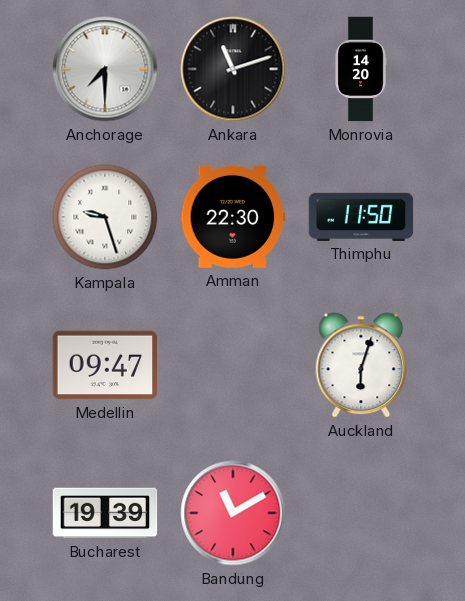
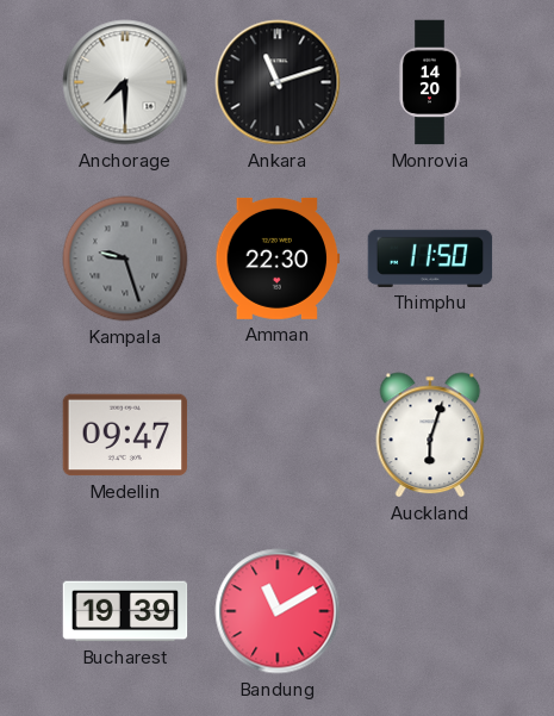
Kampala dial: white -> grey
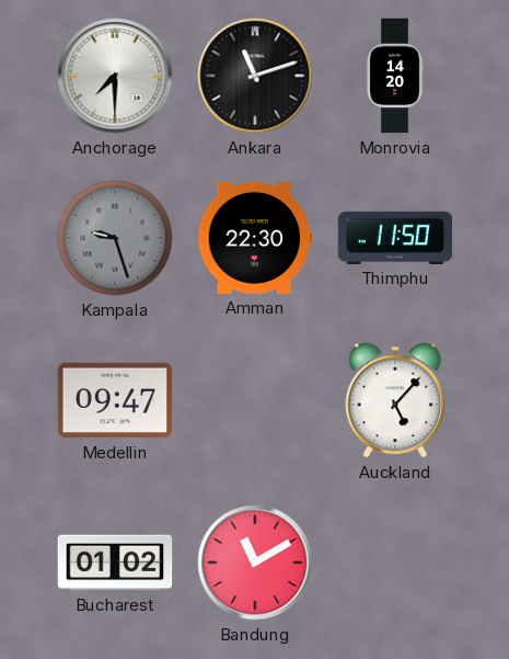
Auckland: 6:03 -> 5:07
Bucharest: 19:39 -> 01:02
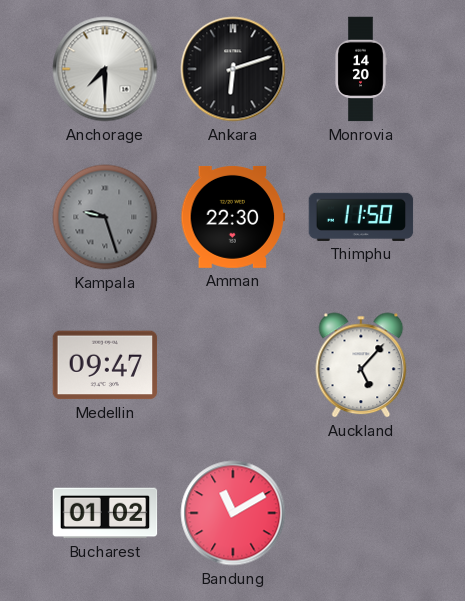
Ankara: 11:12 -> 6:12
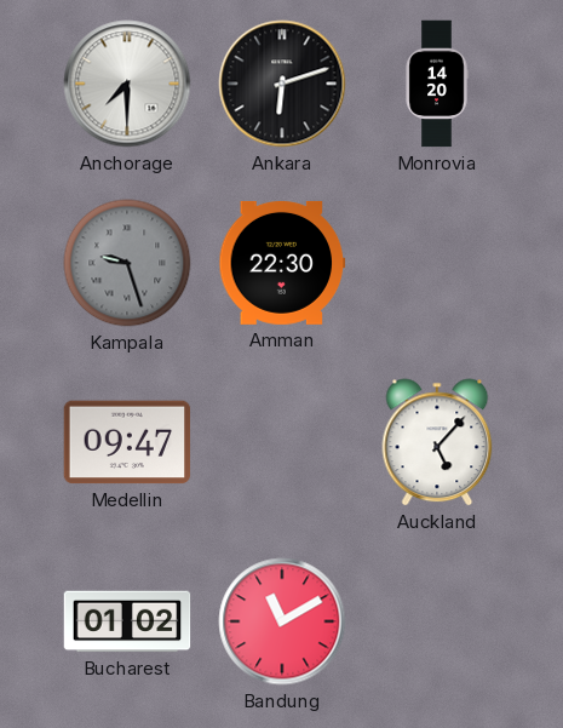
Thimphu: 11:50 -> none
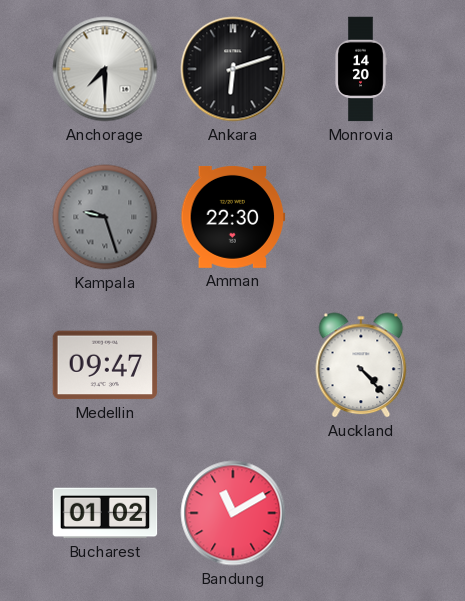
Auckland: 5:07 -> 4:23
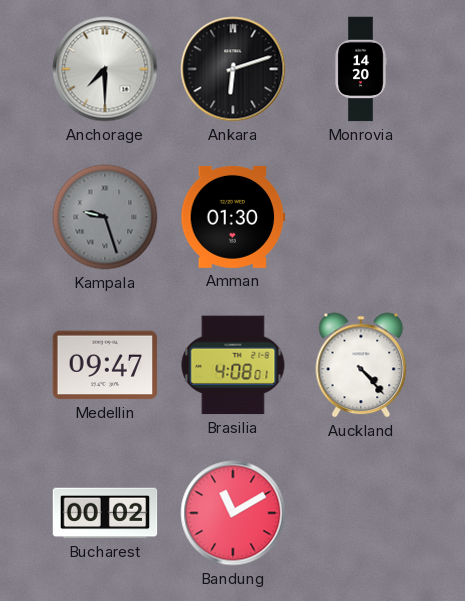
Amman: 22:30 -> 01:30
Brasilia: none -> 4:08
Bucharest: 01:02 -> 00:02
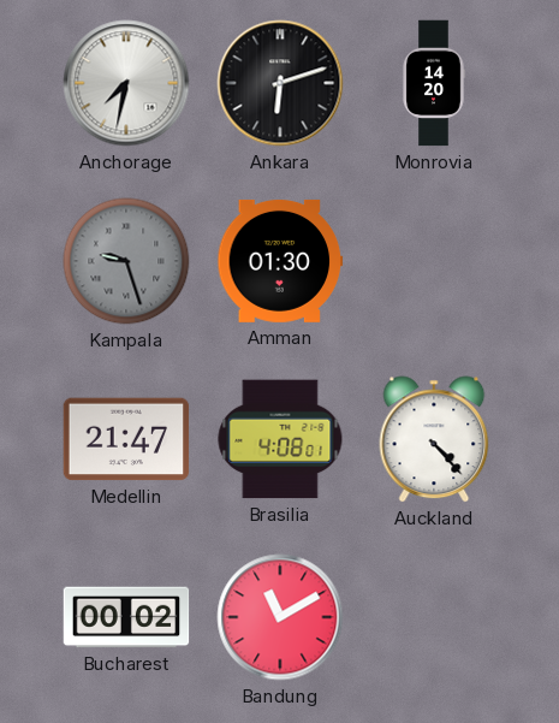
Anchorage: 7:30 -> 7:32
Medellin: 09:47 -> 21:47
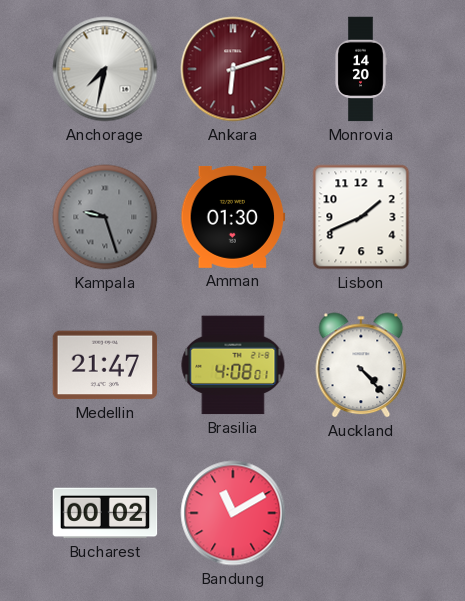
Ankara dial: black -> burgundy
Lisbon: none -> 1:41
